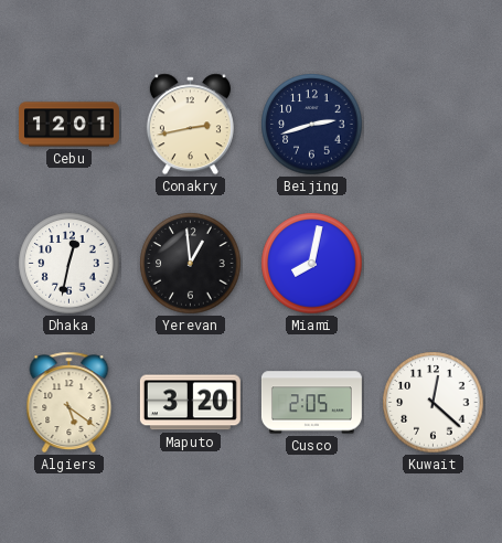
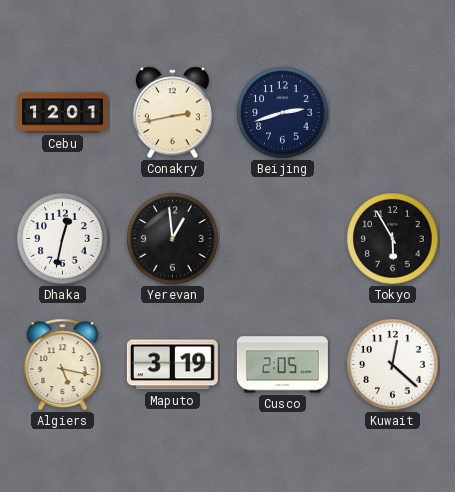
Miami: 8:02 -> none
Tokyo: none -> 5:55
Algiers: 5:21 -> 5:17
Maputo: 3:20 -> 3:19
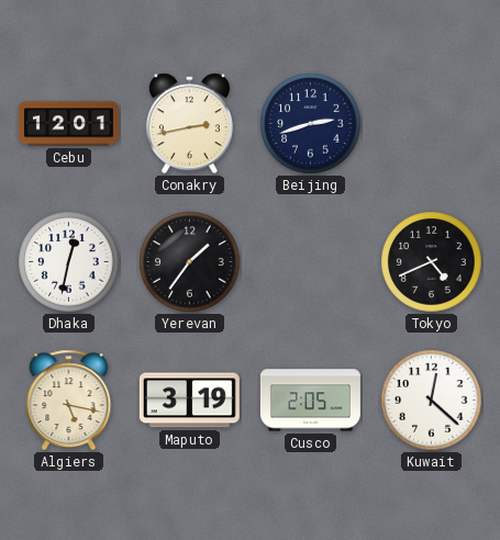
Yerevan: 12:59 -> 1:36
Tokyo: 5:55 -> 4:41
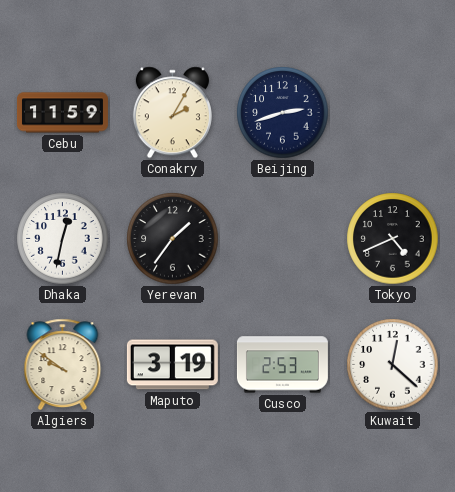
Cebu: 12:01 -> 11:59
Conakry: 2:43 -> 2:05
Algiers: 5:17 -> 9:51
Cusco: 2:05 -> 2:53
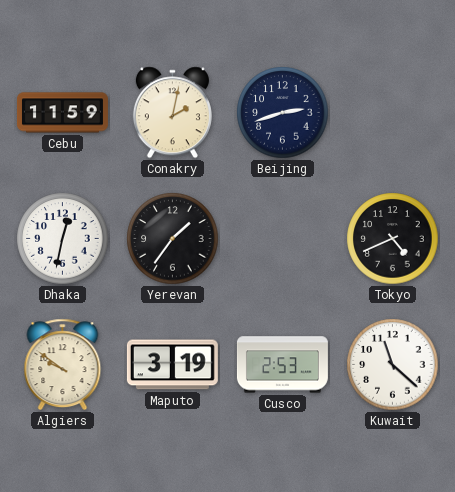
Conakry: 2:05 -> 2:02
Kuwait: 12:22 -> 11:22
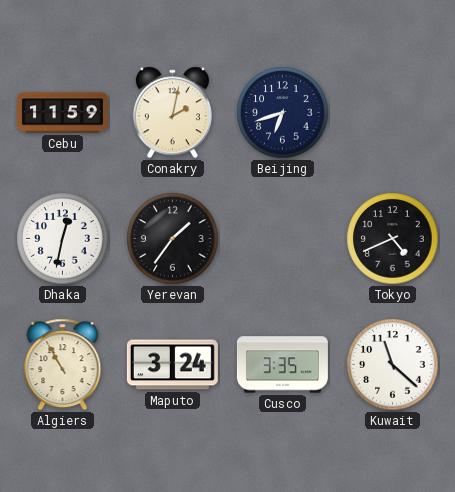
Beijing: 2:42 -> 6:42
Algiers: 9:51 -> 10:55
Maputo: 3:19 -> 3:24
Cusco: 2:53 -> 3:35
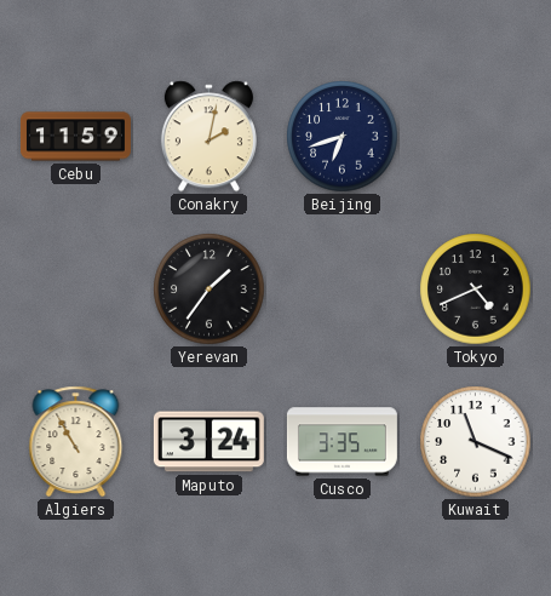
Dhaka: 12:32 -> none
Kuwait: 11:22 -> 11:19
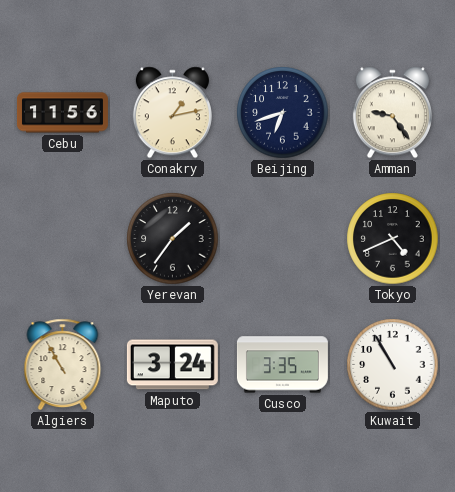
Cebu: 11:59 -> 11:56
Conakry: 2:02 -> 1:13
Amman: none -> 9:24
Kuwait: 11:19 -> 10:55
